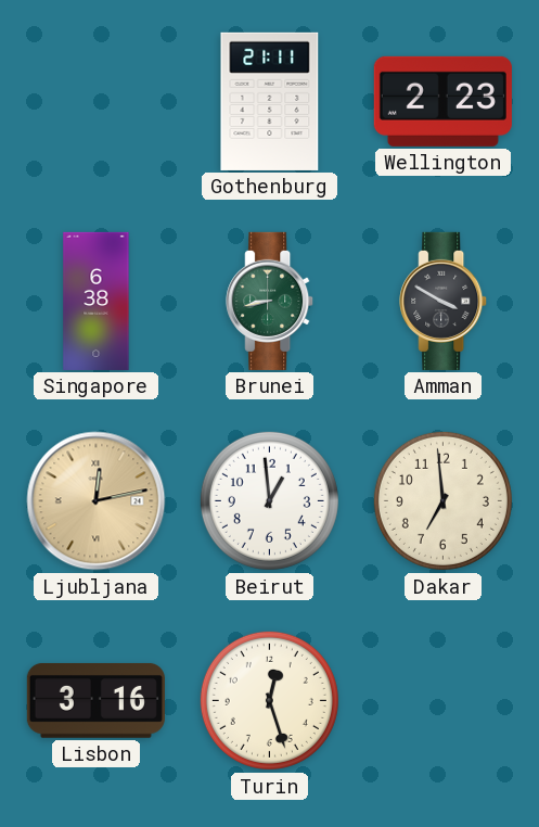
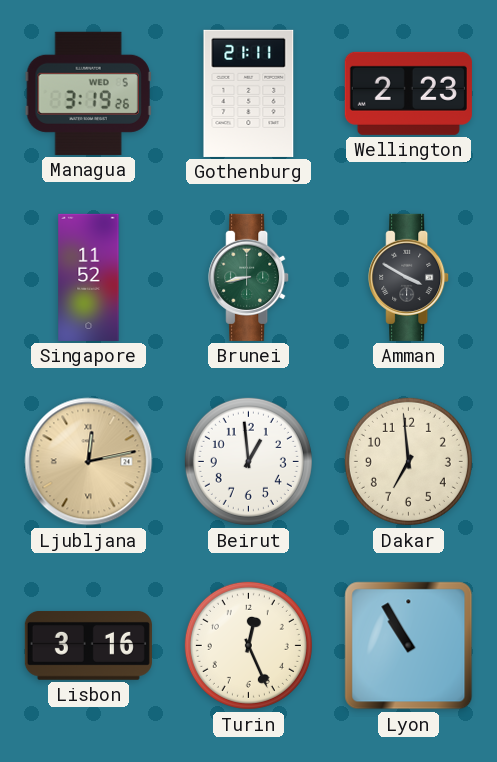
Managua: none -> 3:19
Singapore: 6:38 -> 11:52
Turin: 12:27 -> 12:26
Lyon: none -> 10:55
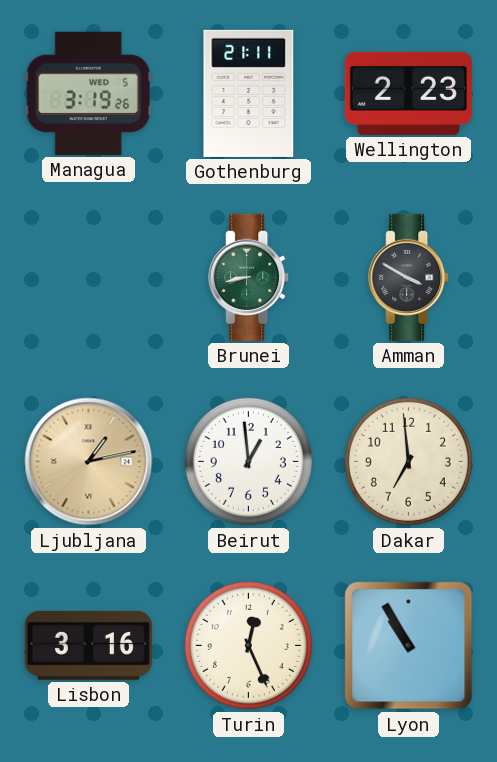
Singapore: 11:52 -> none
Ljubljana: 12:13 -> 1:13
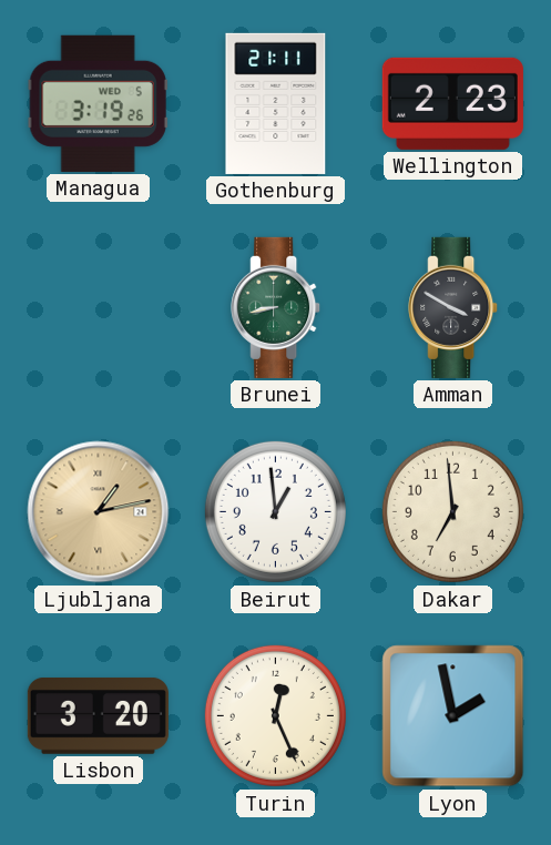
Lisbon: 3:16 -> 3:20
Lyon: 10:55 -> 1:58
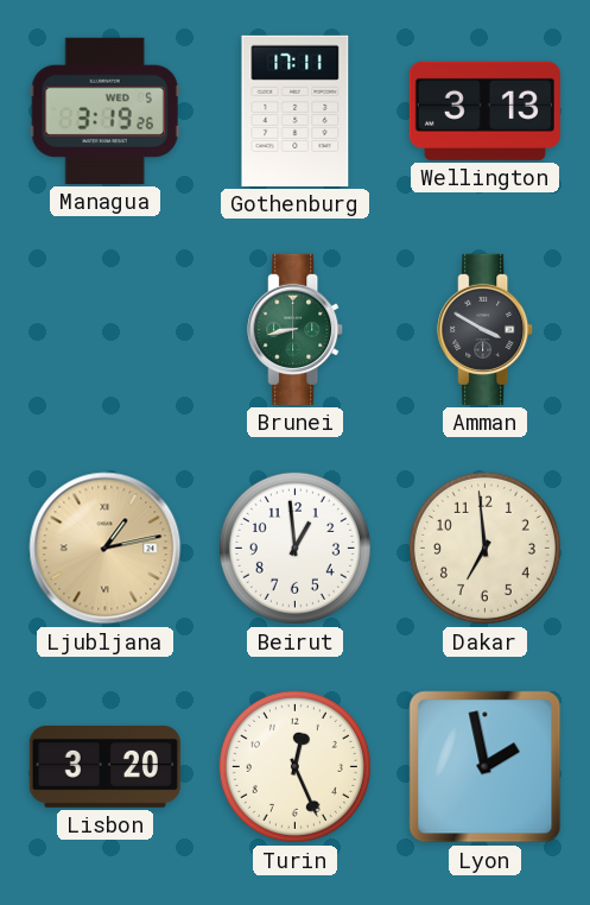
Gothenburg: 21:11 -> 17:11
Wellington: 2:23 -> 3:13
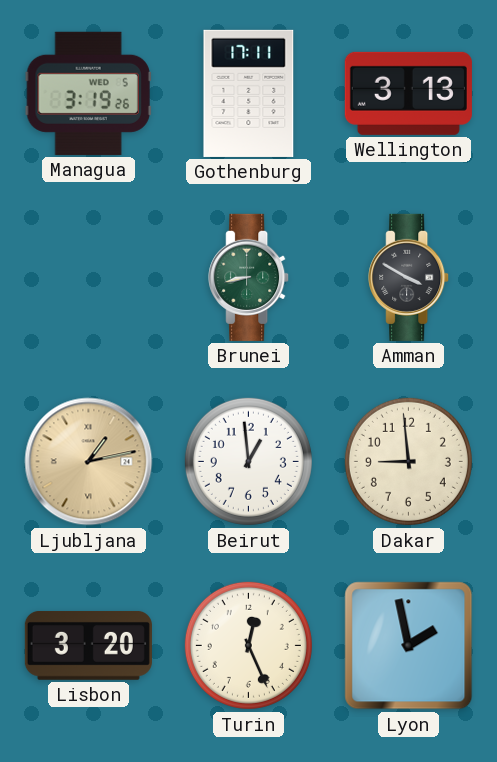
Dakar: 6:59 -> 8:59
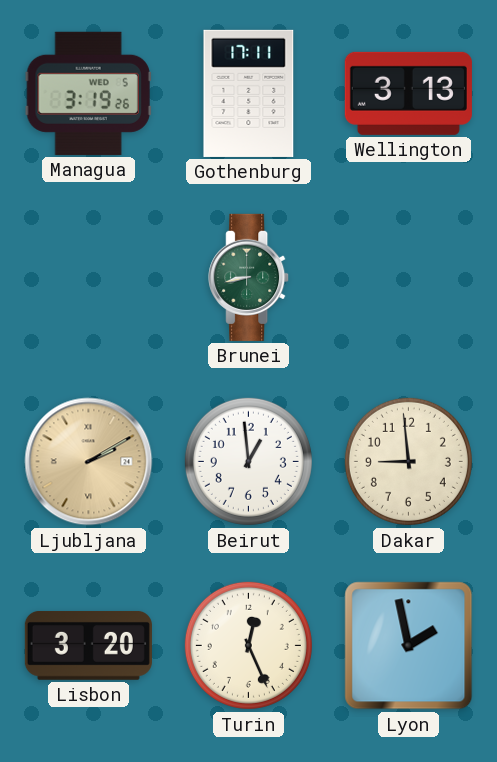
Amman: 3:50 -> none
Ljubljana: 1:13 -> 2:10
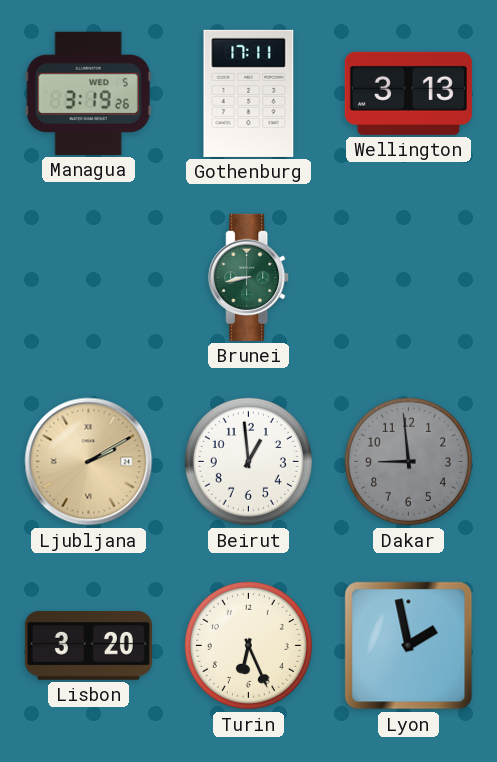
Dakar dial: cream -> grey
Turin: 12:26 -> 6:26
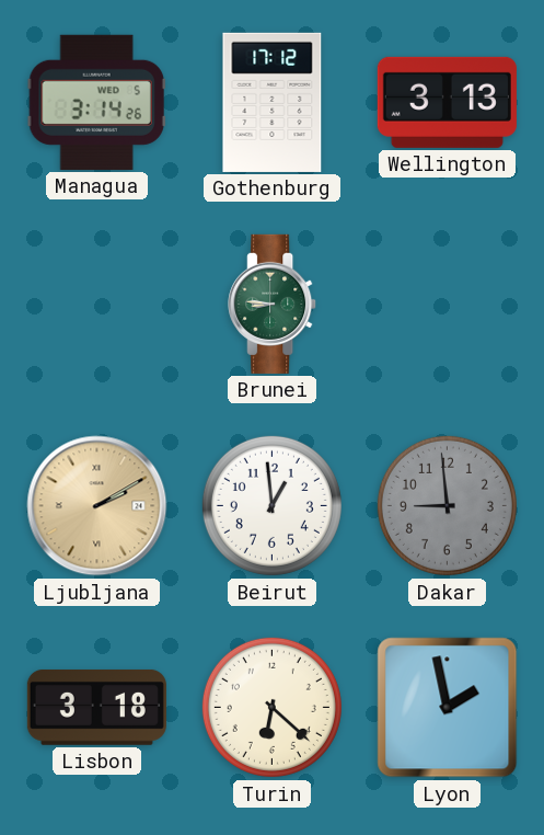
Managua: 3:19 -> 3:14
Gothenburg: 17:11 -> 17:12
Brunei: 8:43 -> 8:46
Lisbon: 3:20 -> 3:18
Turin: 6:26 -> 6:22
